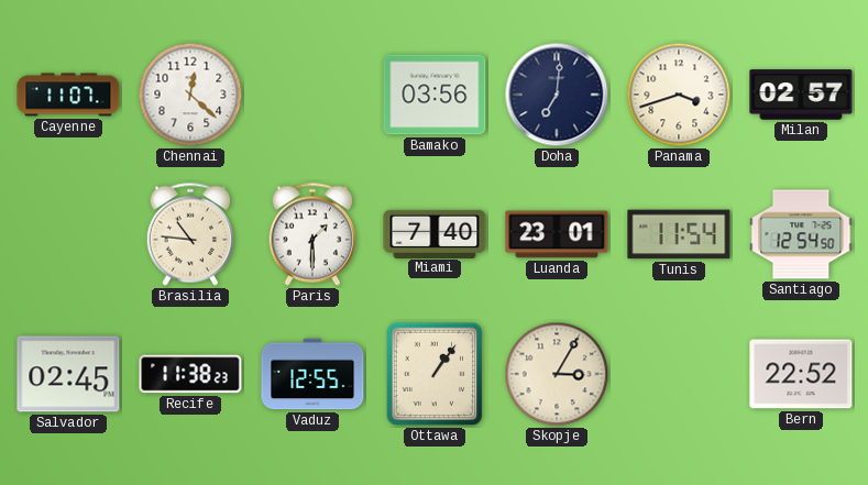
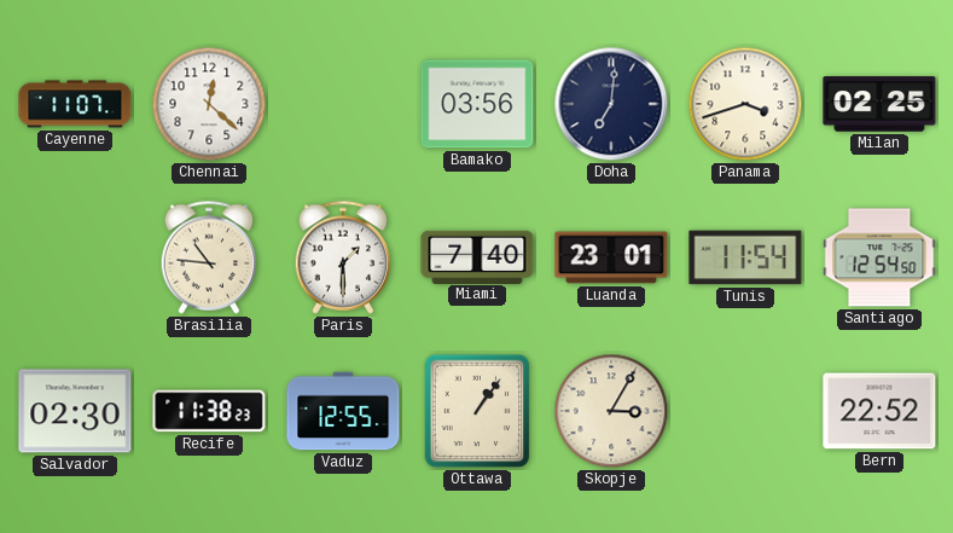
Milan: 02:57 -> 02:25
Salvador: 02:45 -> 02:30
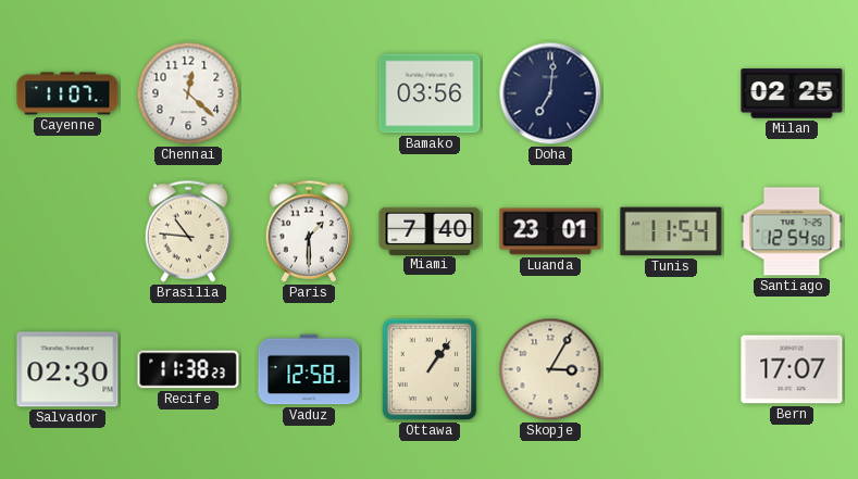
Panama: 3:42 -> none
Vaduz: 12:55 -> 12:58
Bern: 22:52 -> 17:07
